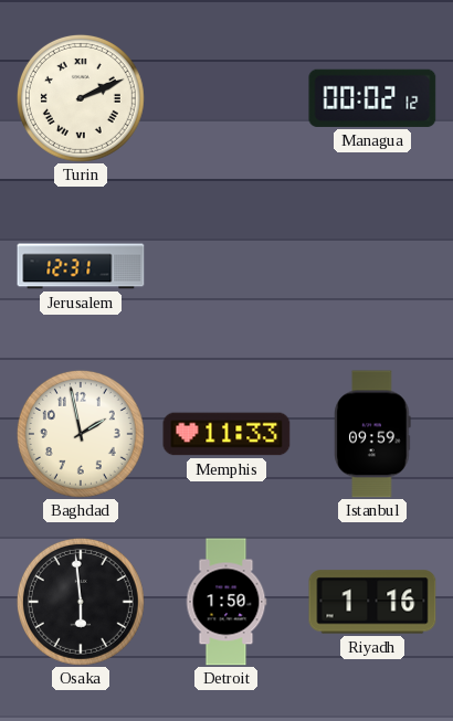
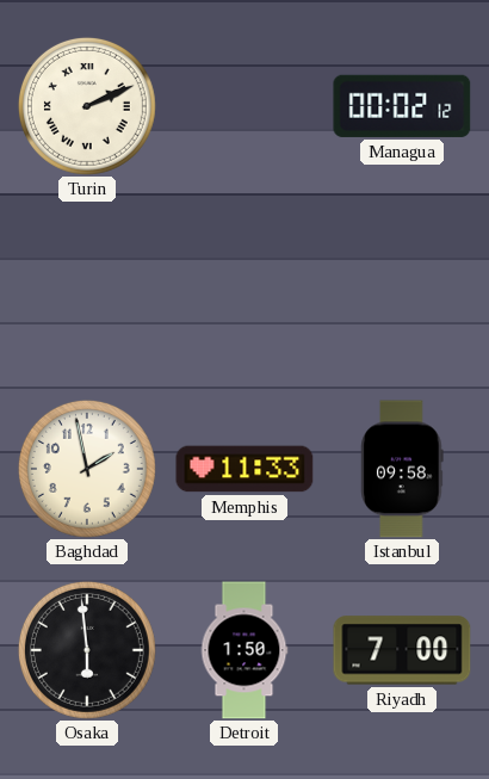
Jerusalem: 12:31 -> none
Istanbul: 09:59 -> 09:58
Riyadh: 1:16 -> 7:00
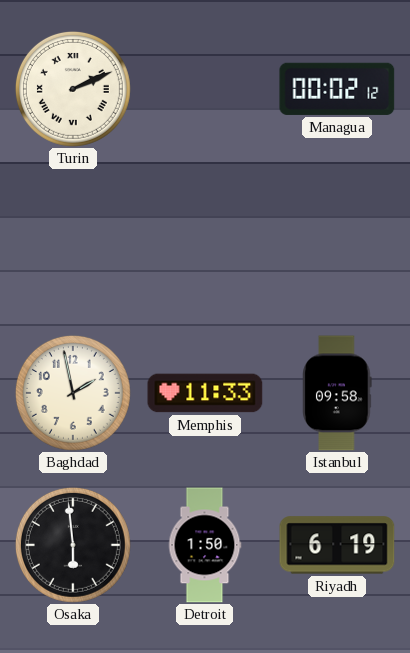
Riyadh: 7:00 -> 6:19
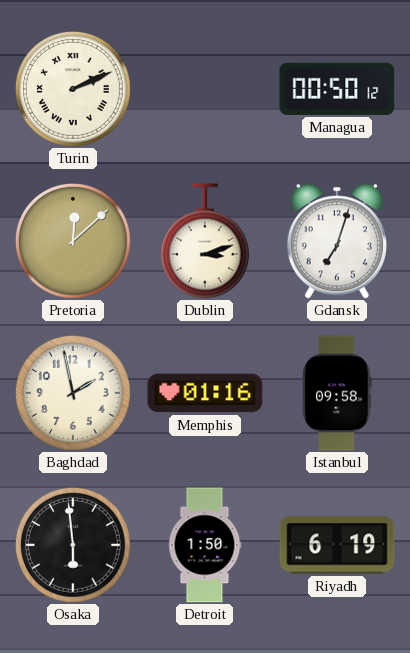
Managua: 00:02 -> 00:50
Pretoria: none -> 12:08
Dublin: none -> 3:12
Gdansk: none -> 7:03
Memphis: 11:33 -> 01:16
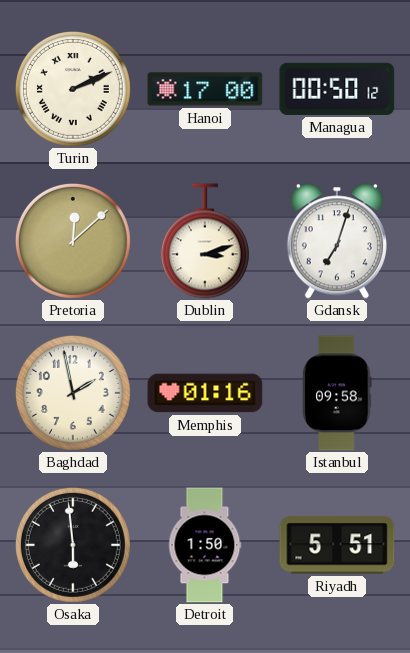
Hanoi: none -> 17:00
Riyadh: 6:19 -> 5:51
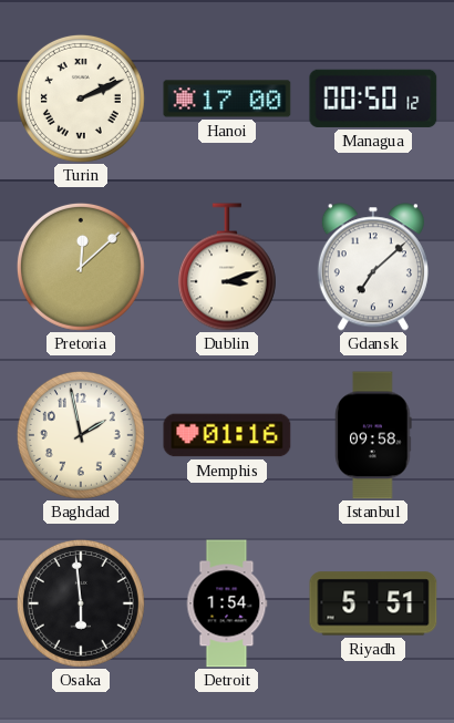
Gdansk: 7:03 -> 7:08
Detroit: 1:50 -> 1:54
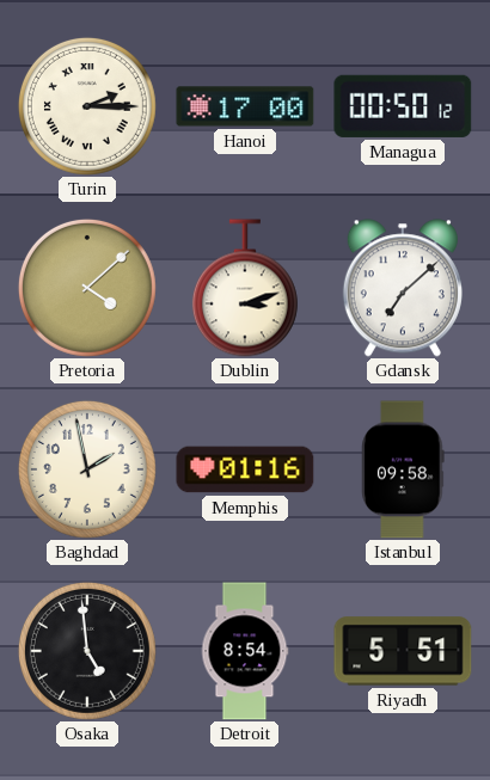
Turin: 2:11 -> 2:15
Pretoria: 12:08 -> 4:08
Osaka: 5:59 -> 4:59
Detroit: 1:54 -> 8:54
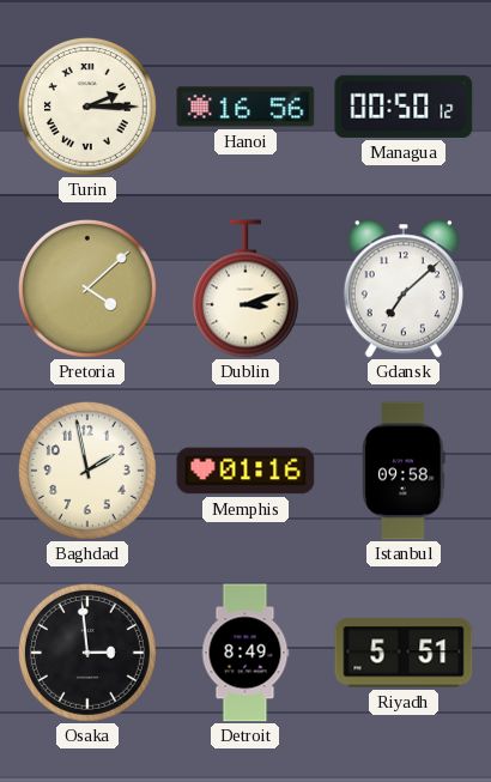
Hanoi: 17:00 -> 16:56
Osaka: 4:59 -> 2:59
Detroit: 8:54 -> 8:49
